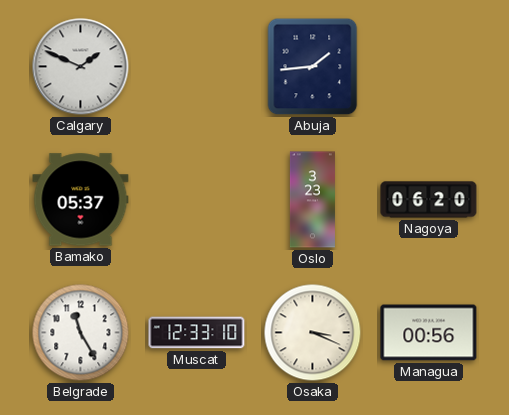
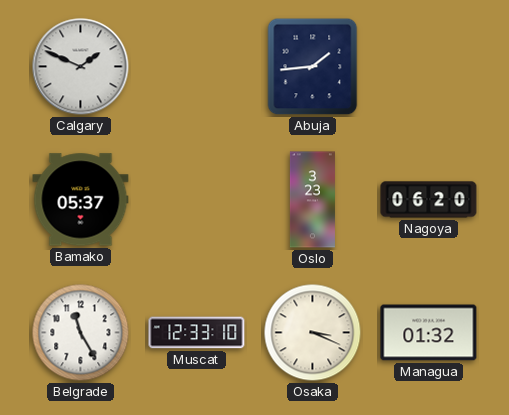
Managua: 00:56 -> 01:32
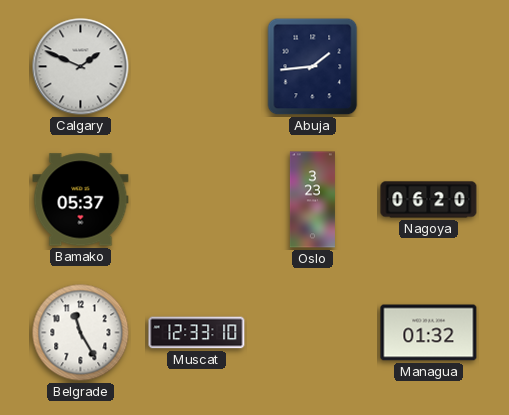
Osaka: 3:19 -> none
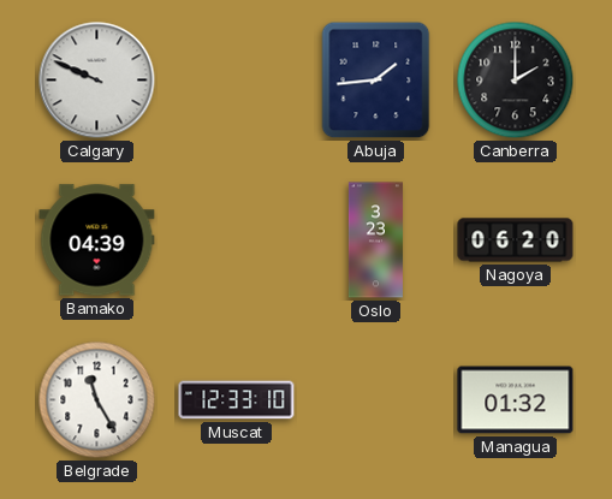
Calgary: 1:49 -> 9:49
Canberra: none -> 2:00
Bamako: 05:37 -> 04:39
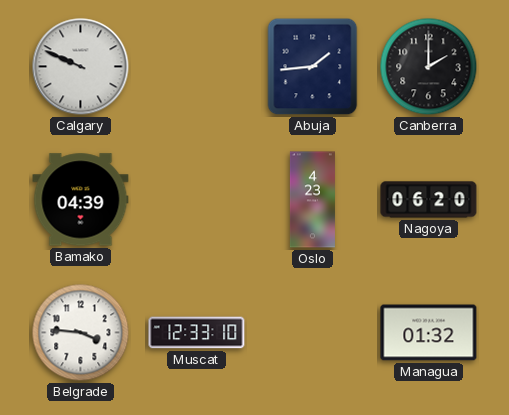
Oslo: 3:23 -> 4:23
Belgrade: 11:25 -> 3:46
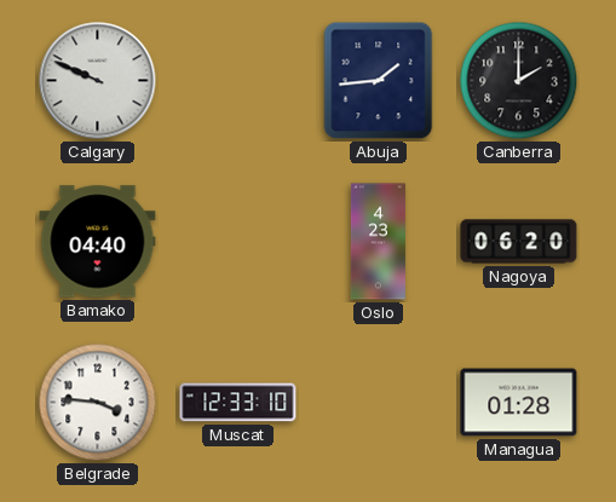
Bamako: 04:39 -> 04:40
Managua: 01:32 -> 01:28
